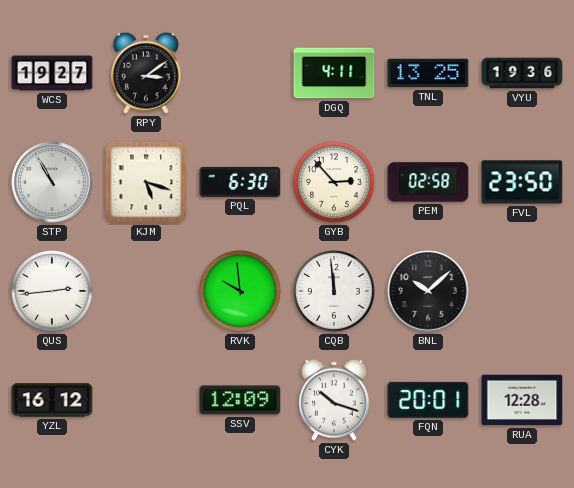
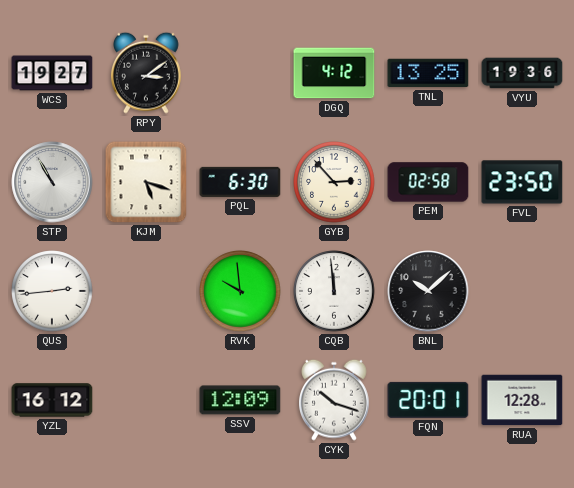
DGQ: 4:11 -> 4:12
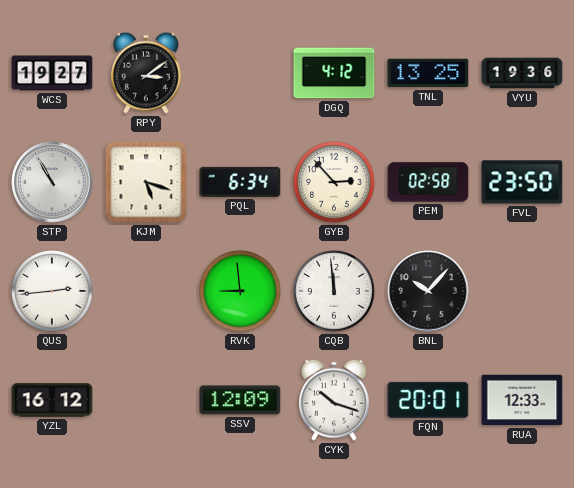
PQL: 6:30 -> 6:34
RVK: 9:59 -> 8:59
BNL: 10:08 -> 10:07
RUA: 12:28 -> 12:33
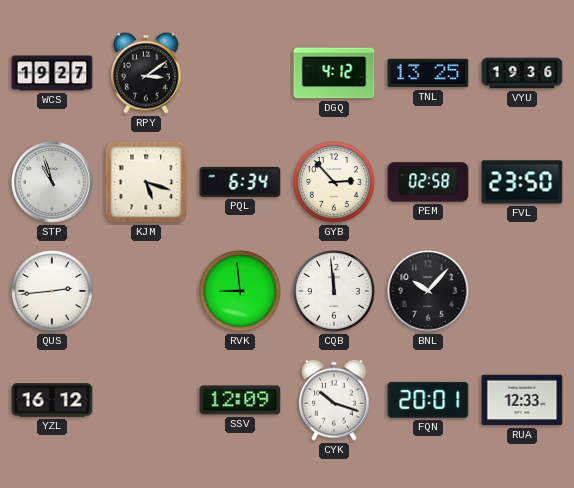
STP: 10:55 -> 10:57
